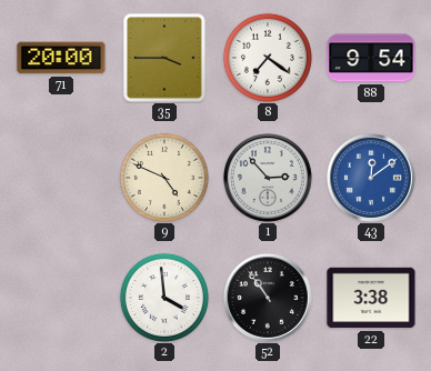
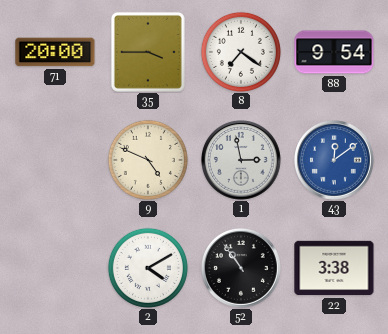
1: 2:53 -> 2:58
2: 3:59 -> 4:10
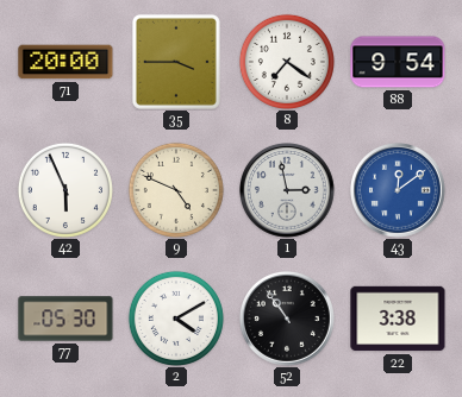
42: none -> 5:56
77: none -> 05:30
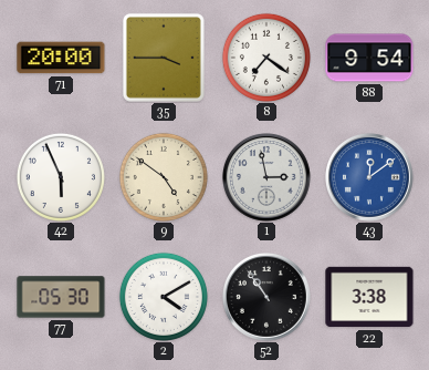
9: 4:49 -> 4:51
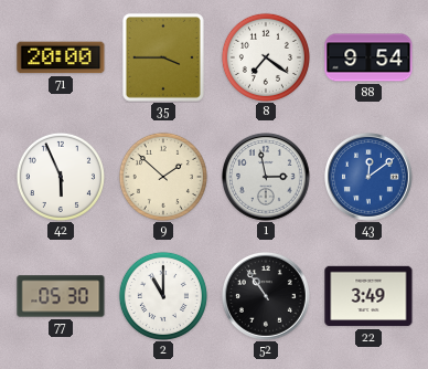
9: 4:51 -> 1:52
2: 4:10 -> 11:00
22: 3:38 -> 3:49
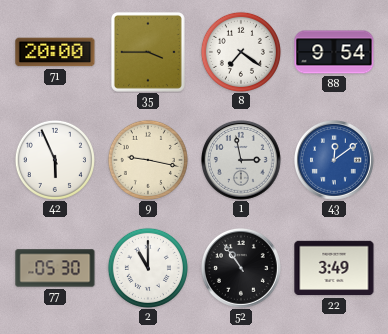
9: 1:52 -> 9:17
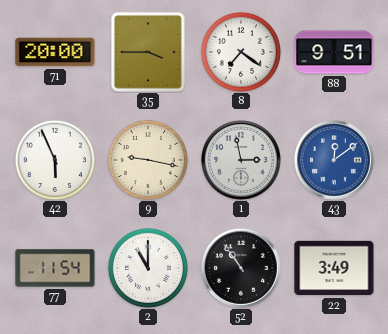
88: 9:54 -> 9:51
77: 05:30 -> 11:54
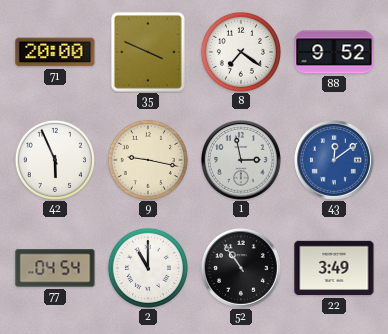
35: 3:45 -> 3:49
88: 9:51 -> 9:52
77: 11:54 -> 04:54
